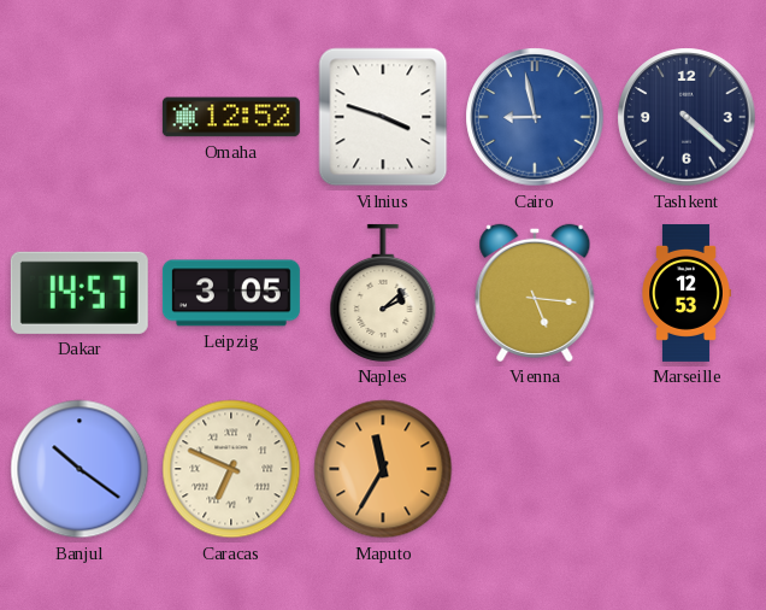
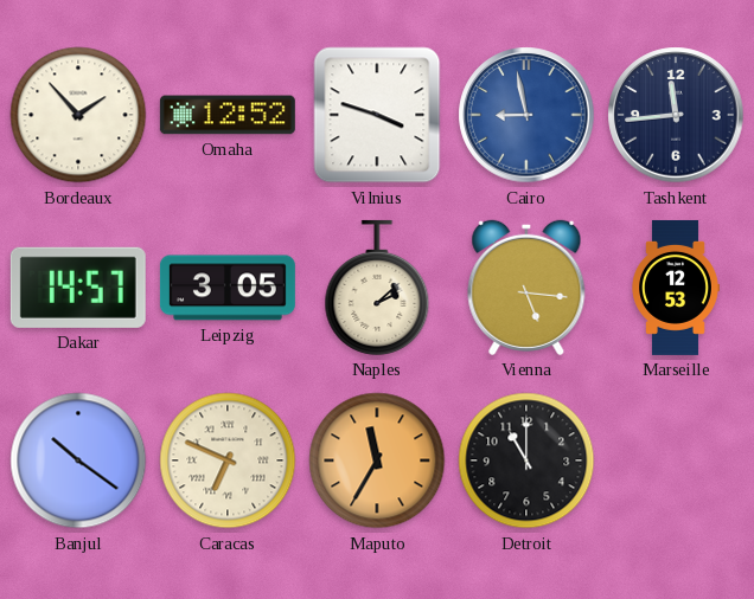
Bordeaux: none -> 1:53
Tashkent: 4:22 -> 11:44
Detroit: none -> 11:00
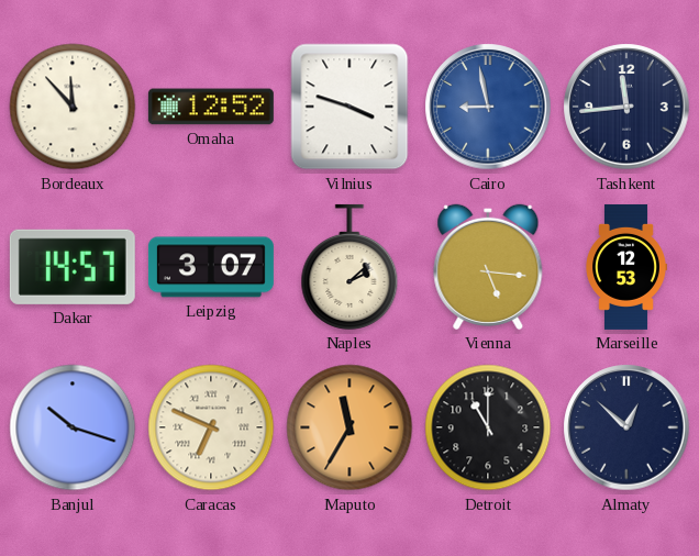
Bordeaux: 1:53 -> 11:53
Leipzig: 3:05 -> 3:07
Banjul: 10:21 -> 10:18
Almaty: none -> 12:52
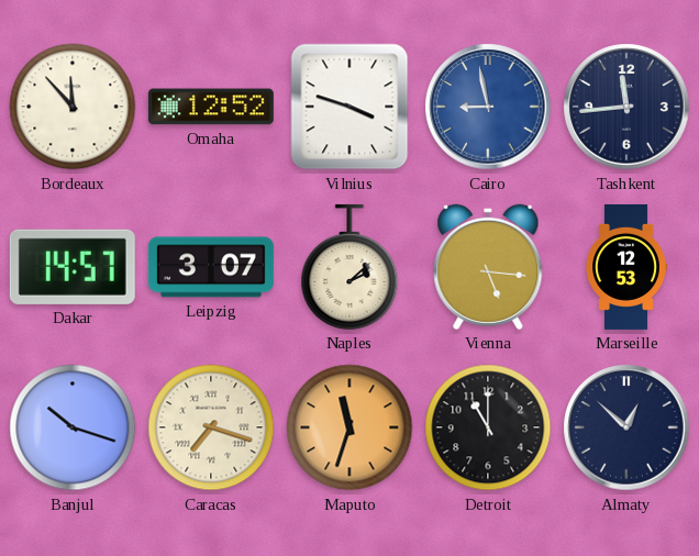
Caracas: 6:49 -> 7:18
Maputo: 11:35 -> 11:33
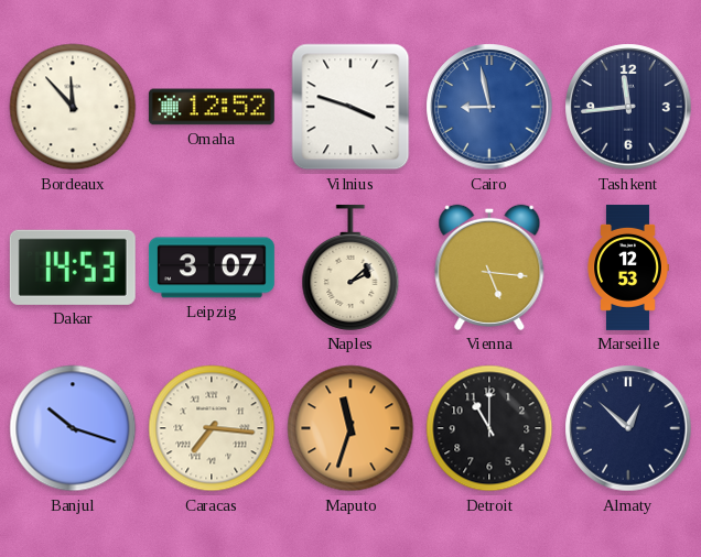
Dakar: 14:57 -> 14:53
Caracas: 7:18 -> 7:16
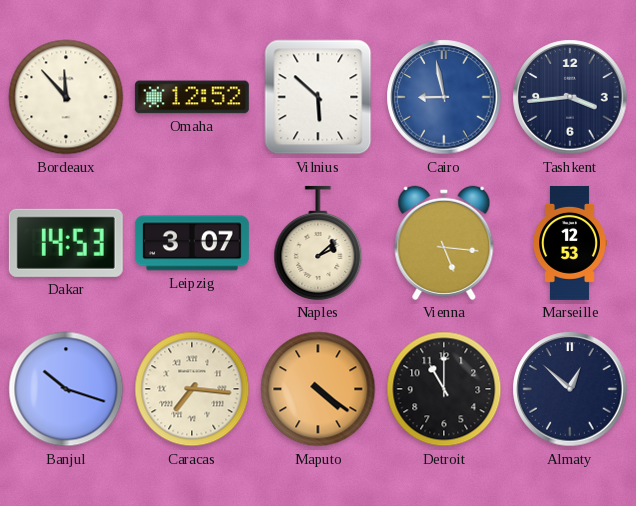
Vilnius: 3:48 -> 5:52
Tashkent: 11:44 -> 3:44
Maputo: 11:33 -> 4:21
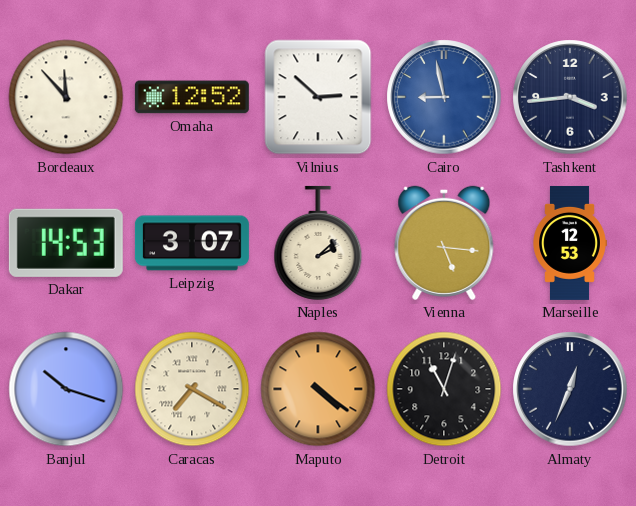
Vilnius: 5:52 -> 2:52
Caracas: 7:16 -> 7:20
Detroit: 11:00 -> 11:03
Almaty: 12:52 -> 12:34
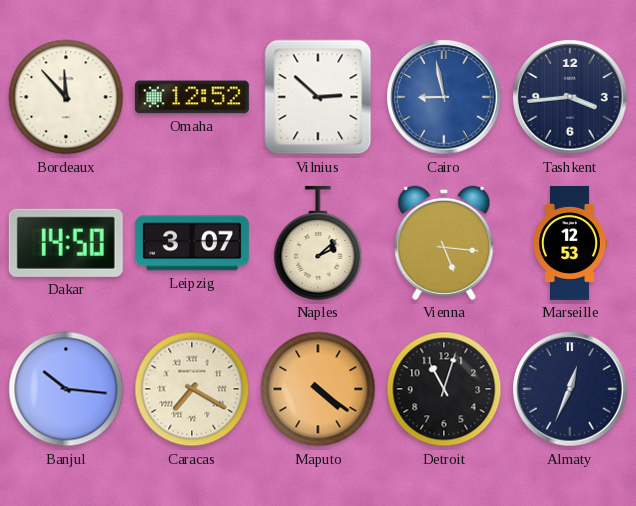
Dakar: 14:53 -> 14:50
Banjul: 10:18 -> 10:16
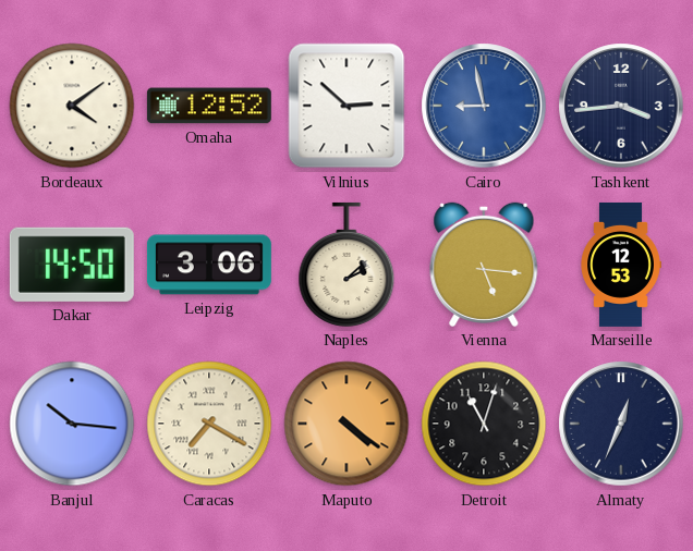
Bordeaux: 11:53 -> 4:09
Leipzig: 3:07 -> 3:06
